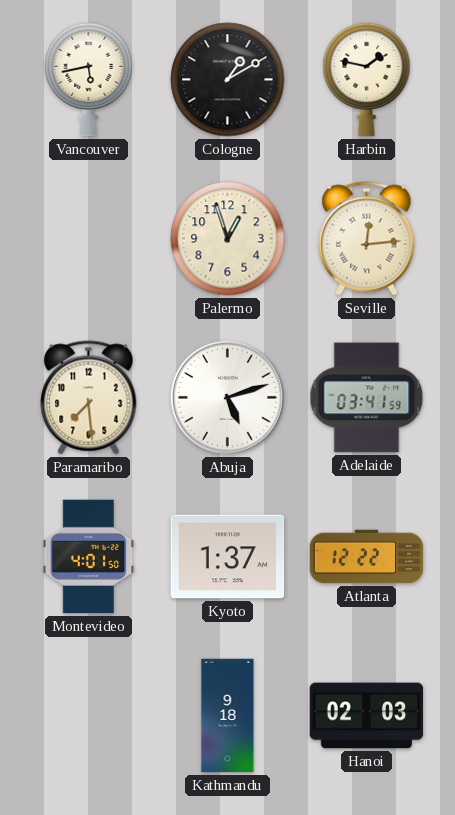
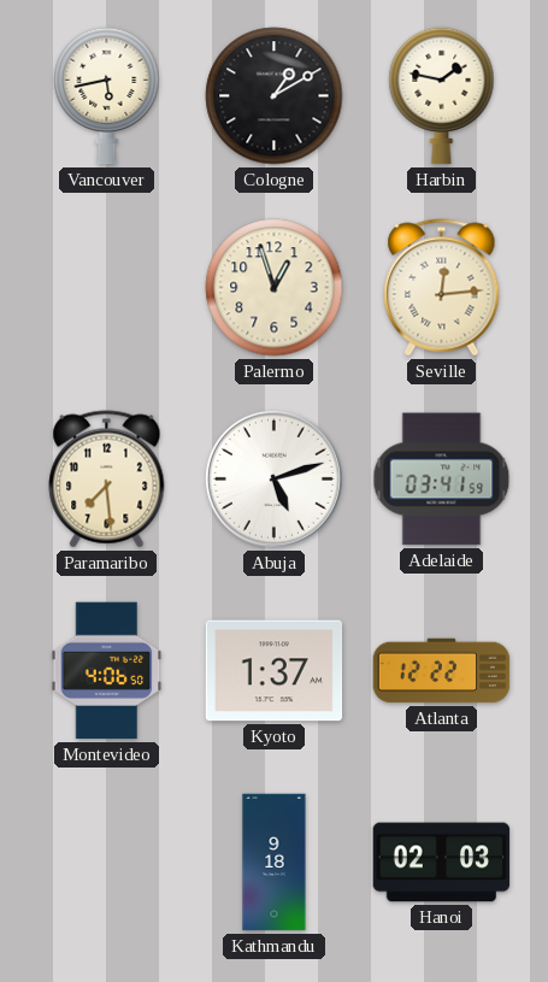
Montevideo: 4:01 -> 4:06
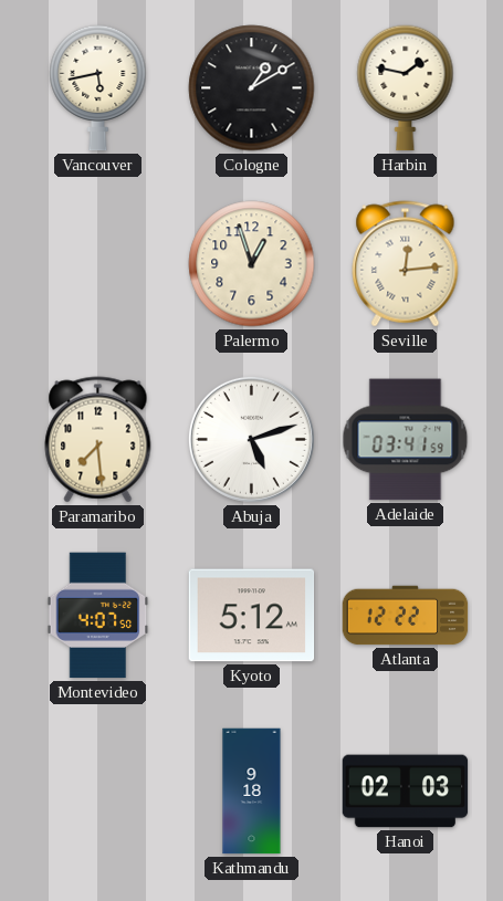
Montevideo: 4:06 -> 4:07
Kyoto: 1:37 -> 5:12
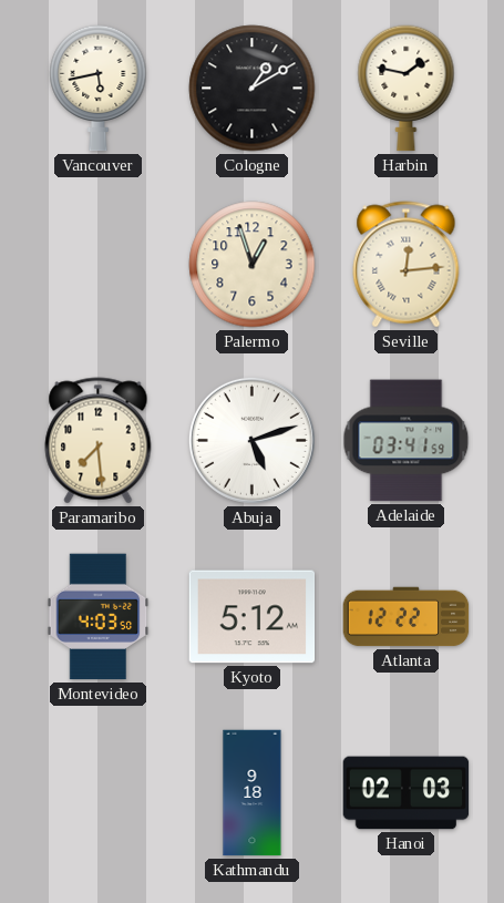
Montevideo: 4:07 -> 4:03
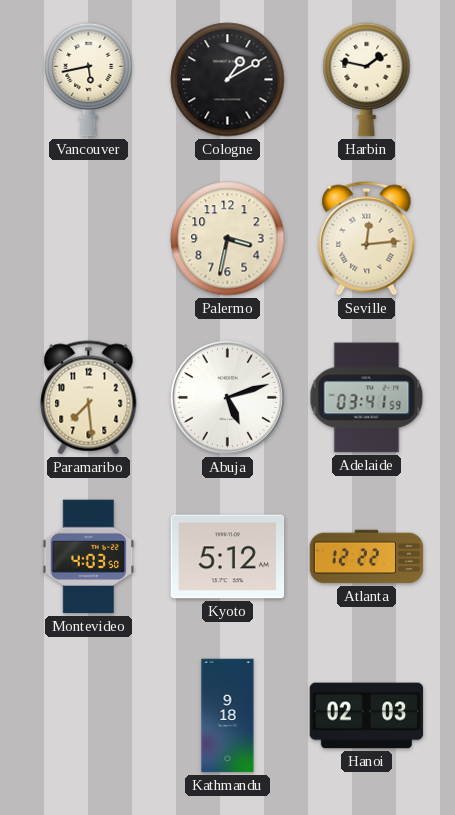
Palermo: 12:57 -> 3:32
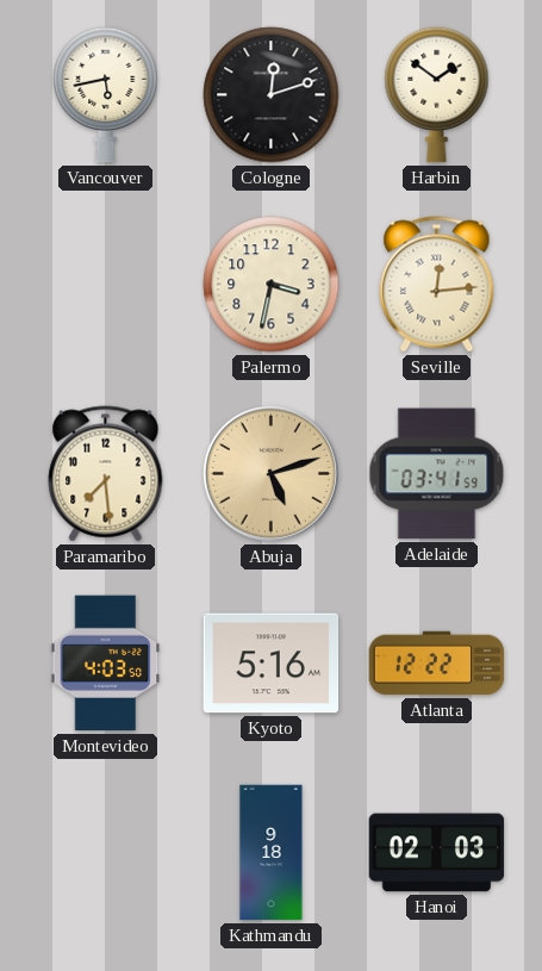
Cologne: 1:10 -> 12:12
Harbin: 1:47 -> 1:51
Abuja dial: white -> champagne
Kyoto: 5:12 -> 5:16
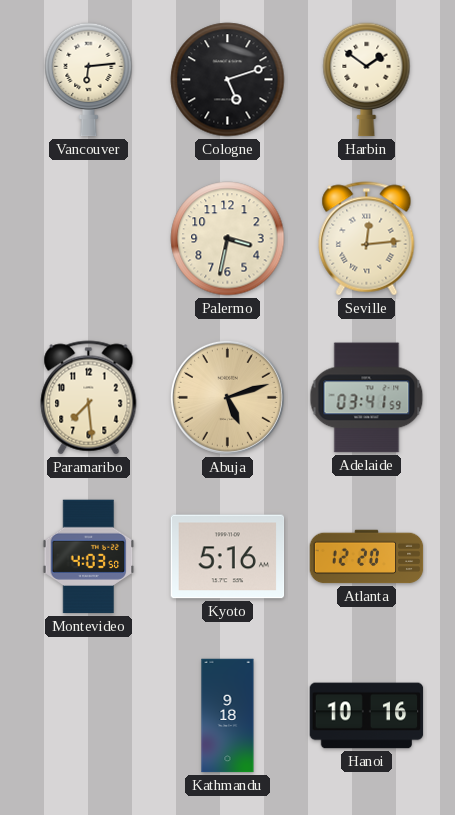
Vancouver: 5:43 -> 6:14
Cologne: 12:12 -> 5:12
Atlanta: 12:22 -> 12:20
Hanoi: 02:03 -> 10:16
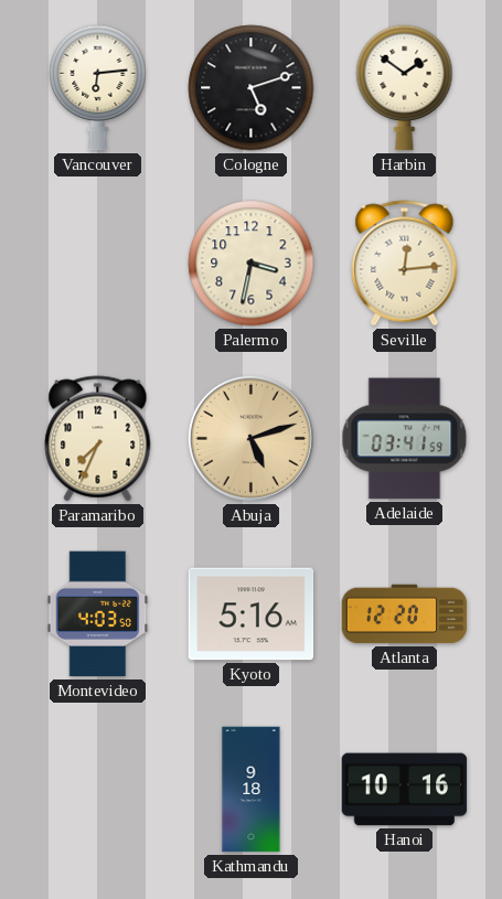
Paramaribo: 7:29 -> 7:34
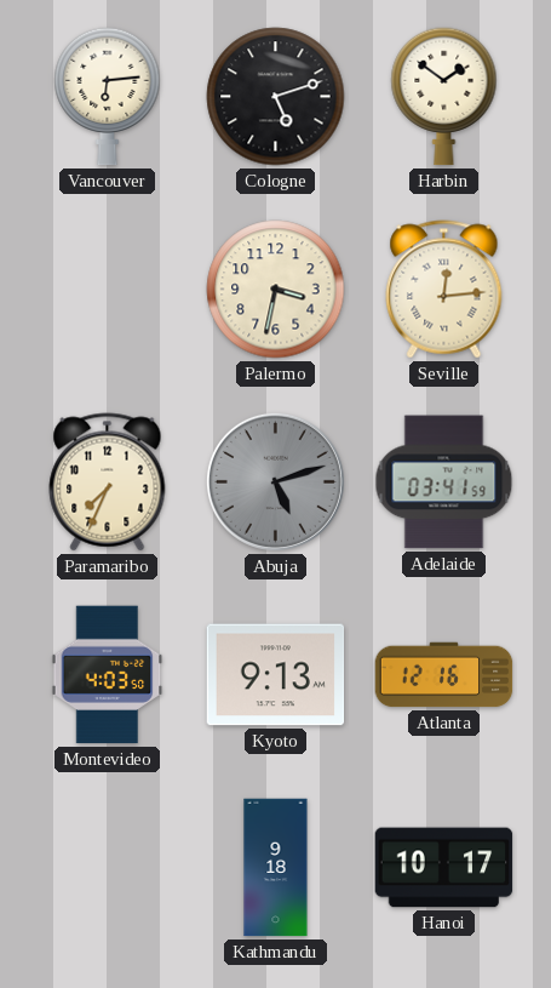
Abuja dial: champagne -> grey
Kyoto: 5:16 -> 9:13
Atlanta: 12:20 -> 12:16
Hanoi: 10:16 -> 10:17
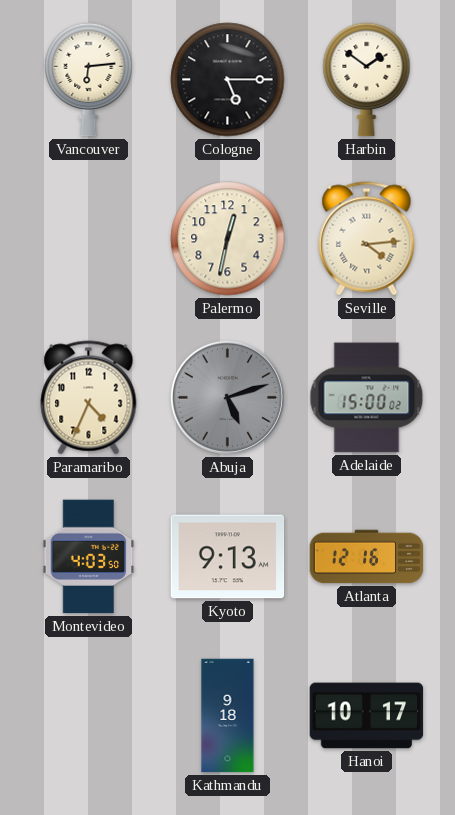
Cologne: 5:12 -> 5:15
Palermo: 3:32 -> 12:32
Seville: 12:14 -> 4:14
Paramaribo: 7:34 -> 4:34
Adelaide: 03:41 -> 15:00
